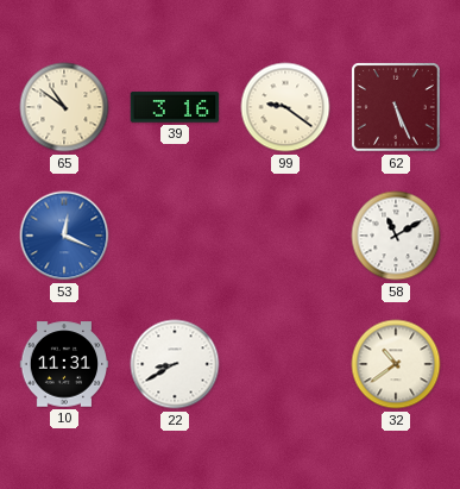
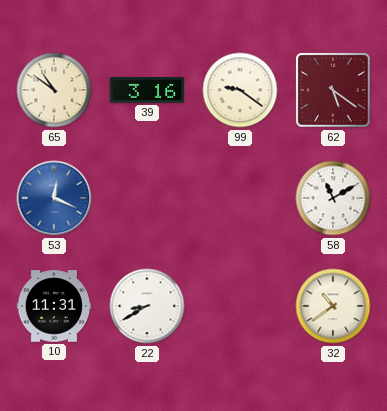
62: 5:26 -> 5:21
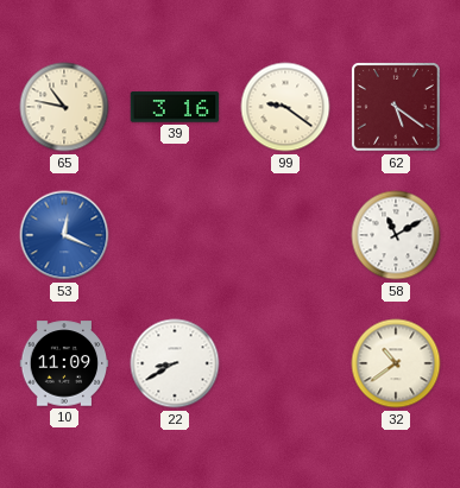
65: 10:51 -> 10:47
10: 11:31 -> 11:09
